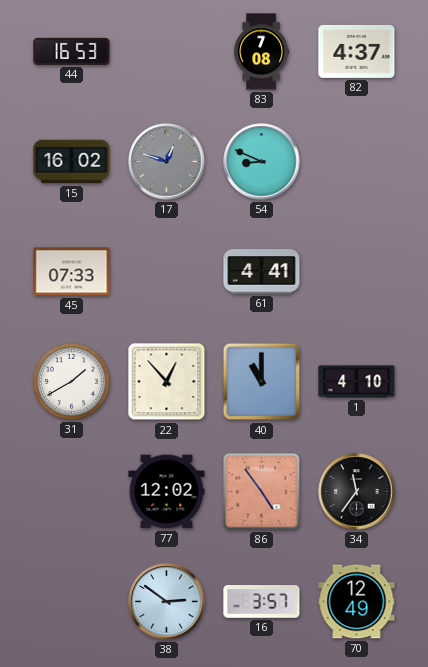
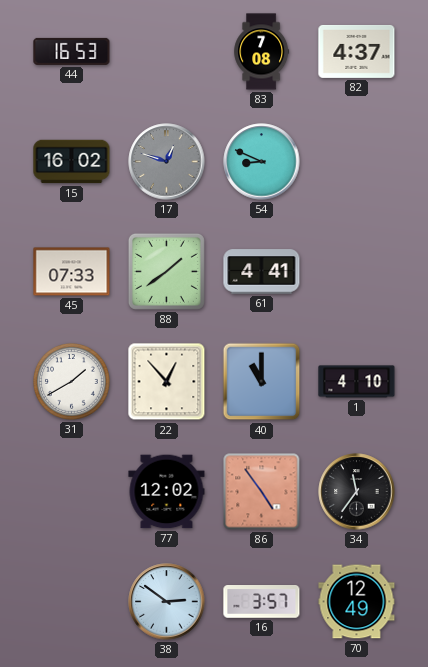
88: none -> 1:39
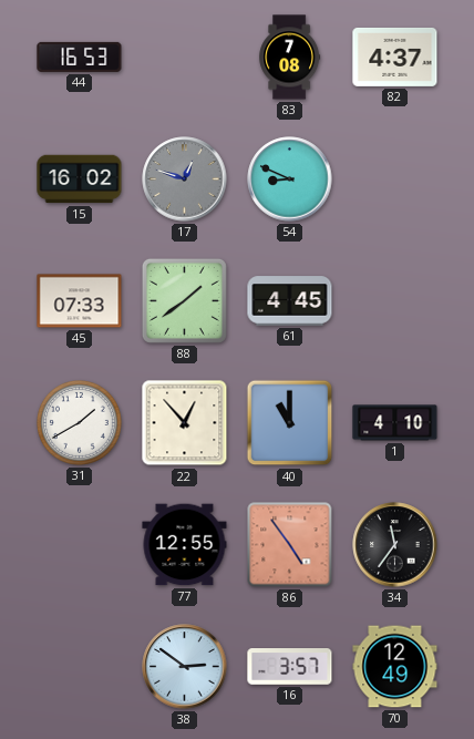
61: 4:41 -> 4:45
77: 12:02 -> 12:55
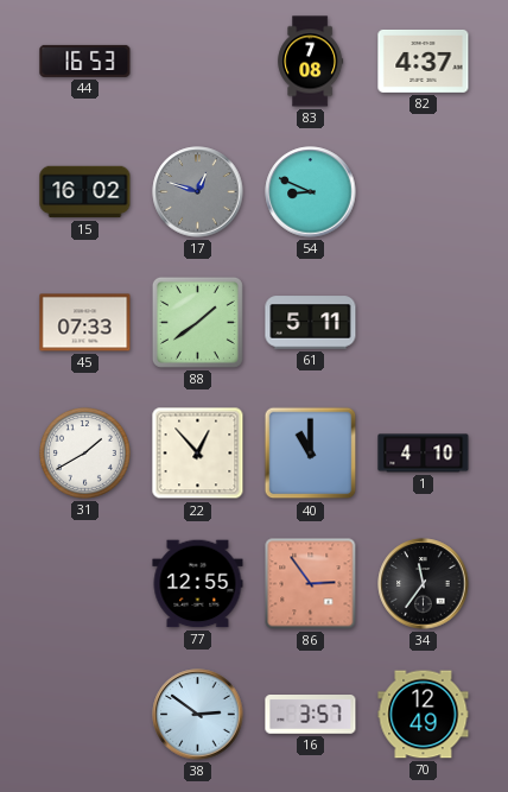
61: 4:45 -> 5:11
86: 4:54 -> 2:54
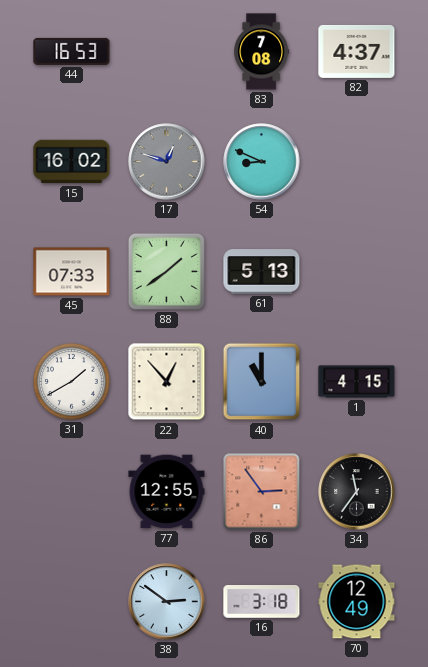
61: 5:11 -> 5:13
1: 4:10 -> 4:15
16: 3:57 -> 3:18
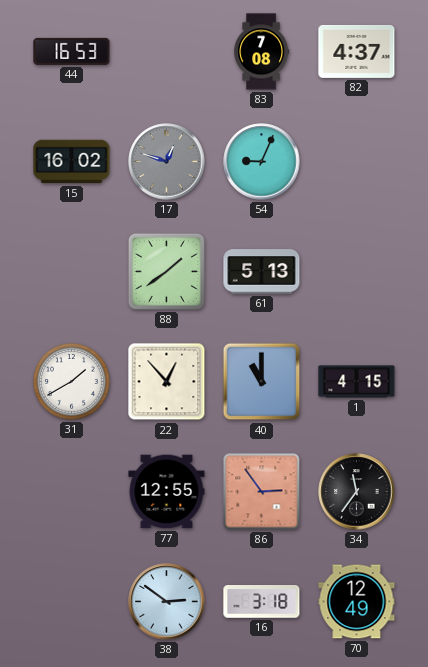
54: 8:49 -> 9:04
45: 07:33 -> none
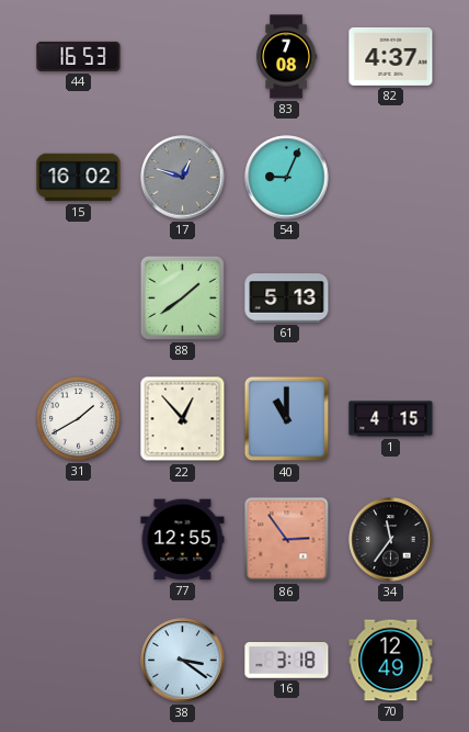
38: 2:51 -> 3:21
